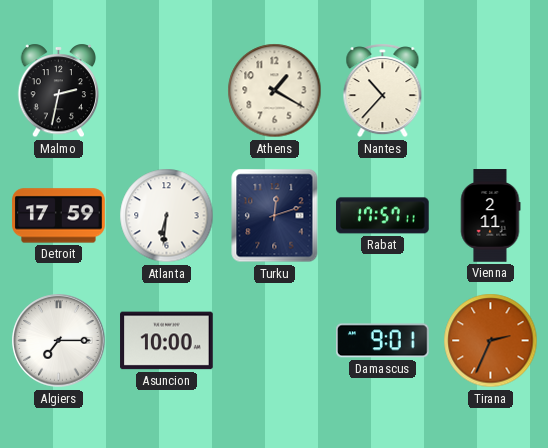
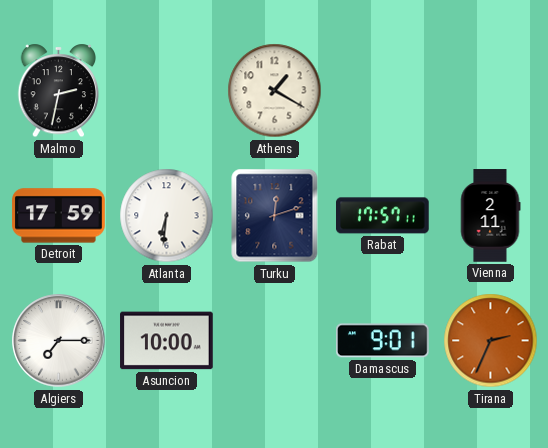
Nantes: 10:37 -> none
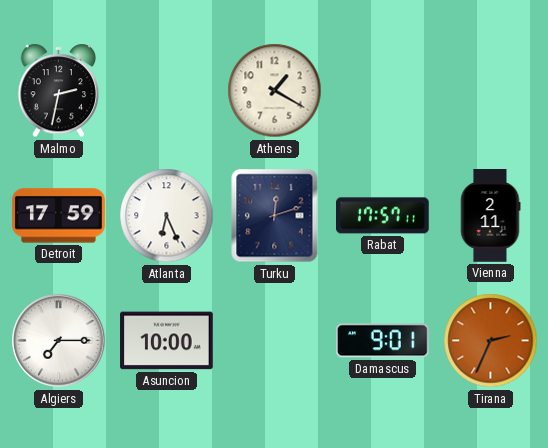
Atlanta: 6:31 -> 6:26
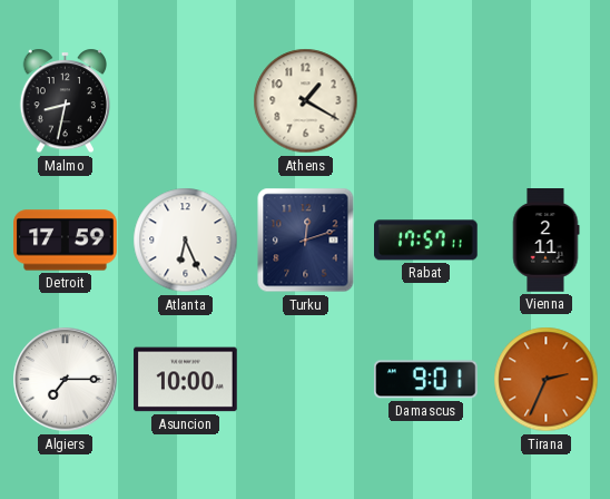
Malmo: 2:32 -> 8:32
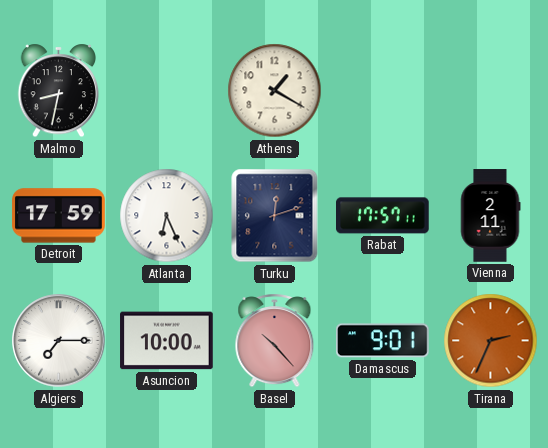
Basel: none -> 10:23
